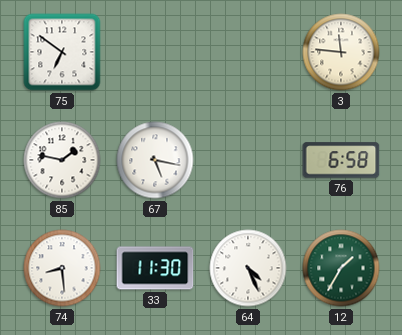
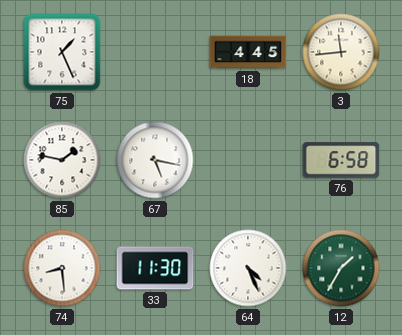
75: 6:51 -> 1:26
18: none -> 4:45
3: 11:46 -> 11:44
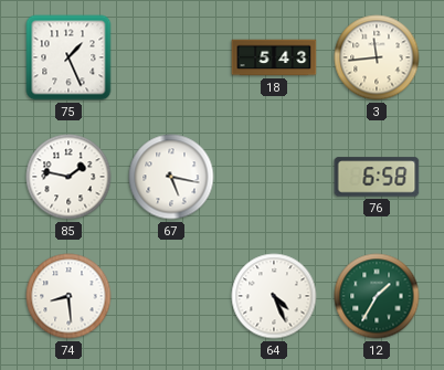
18: 4:45 -> 5:43
33: 11:30 -> none
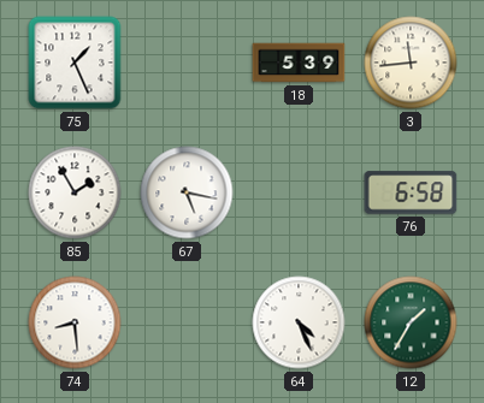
18: 5:43 -> 5:39
85: 1:47 -> 1:55
